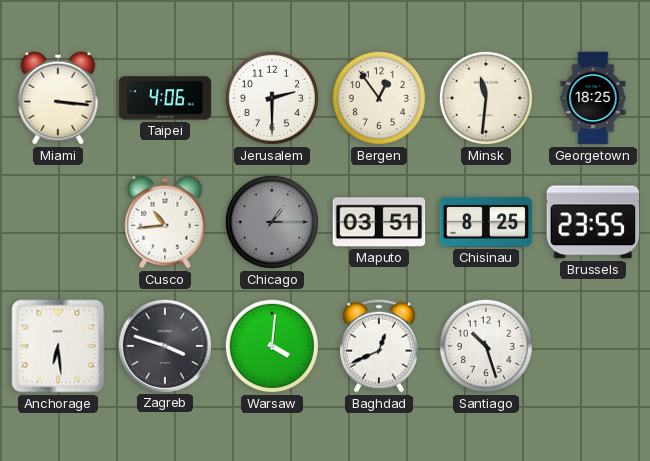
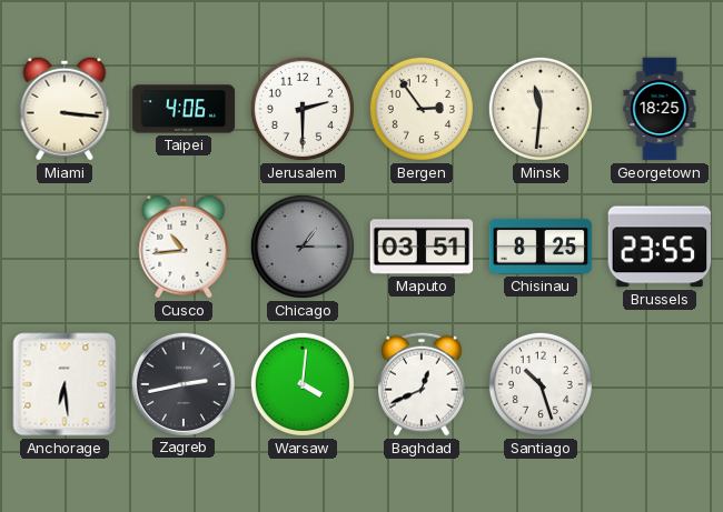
Bergen: 12:54 -> 2:54
Zagreb: 3:48 -> 2:43
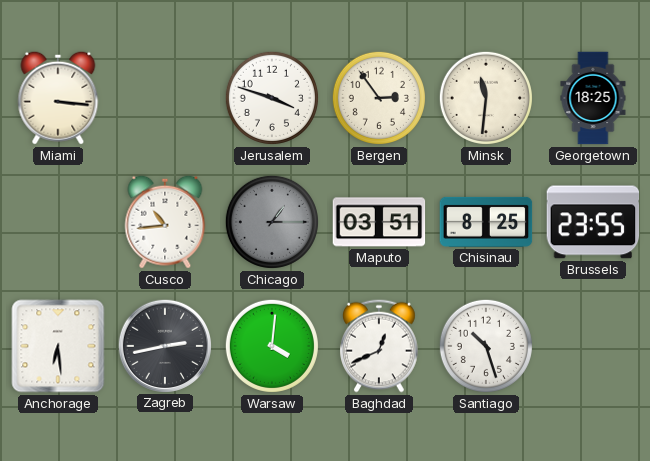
Taipei: 4:06 -> none
Jerusalem: 2:30 -> 3:48
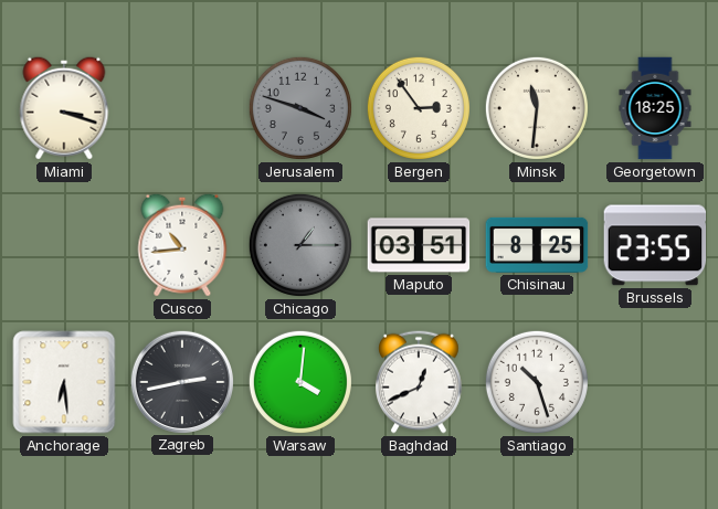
Miami: 3:16 -> 3:18
Jerusalem dial: white -> grey
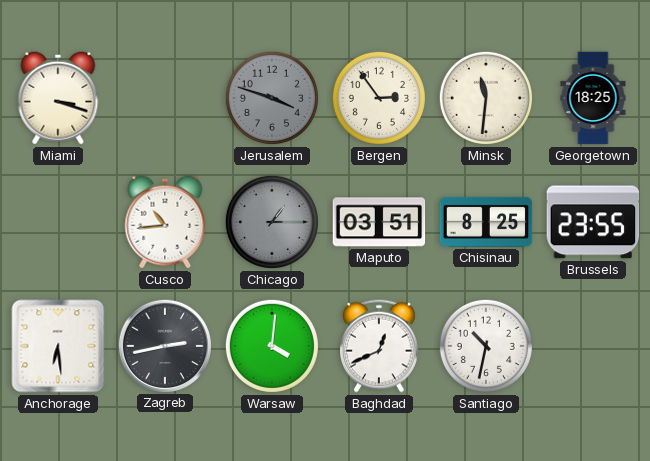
Santiago: 10:27 -> 10:32
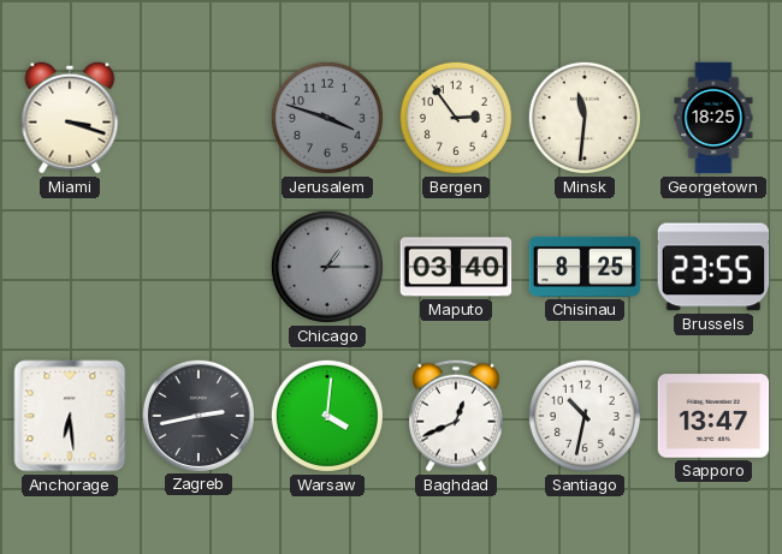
Cusco: 10:44 -> none
Maputo: 03:51 -> 03:40
Sapporo: none -> 13:47
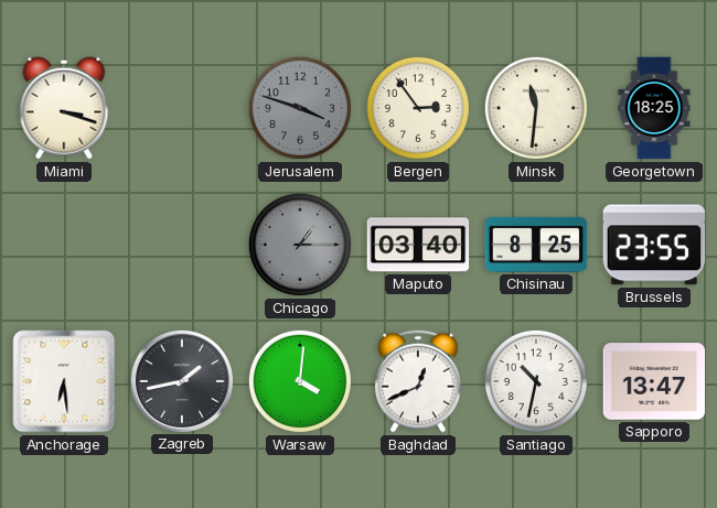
Zagreb: 2:43 -> 1:43
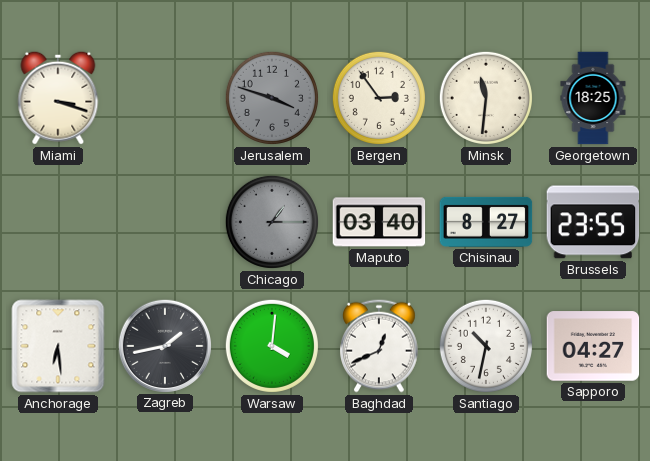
Chisinau: 8:25 -> 8:27
Sapporo: 13:47 -> 04:27
